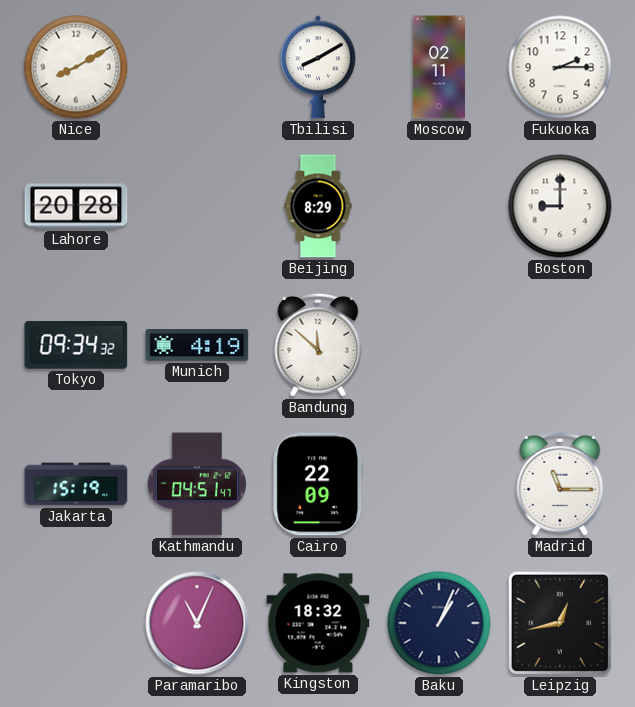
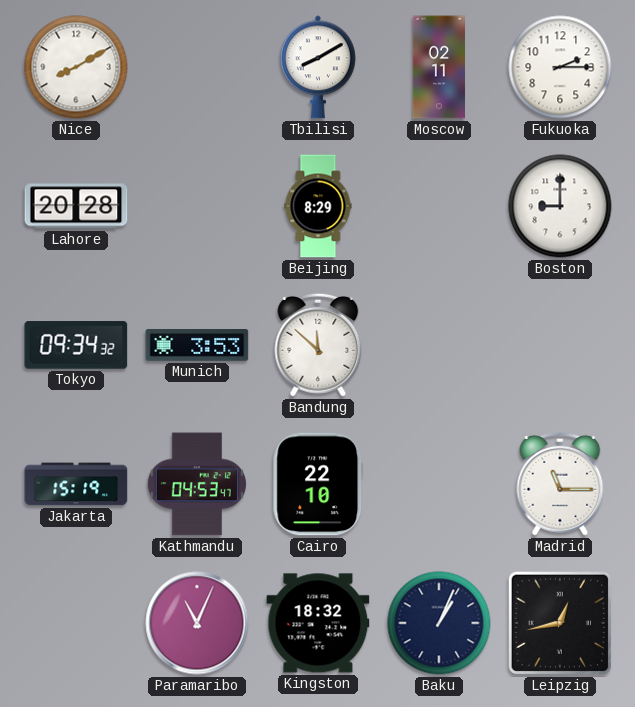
Munich: 4:19 -> 3:53
Kathmandu: 04:51 -> 04:53
Cairo: 22:09 -> 22:10
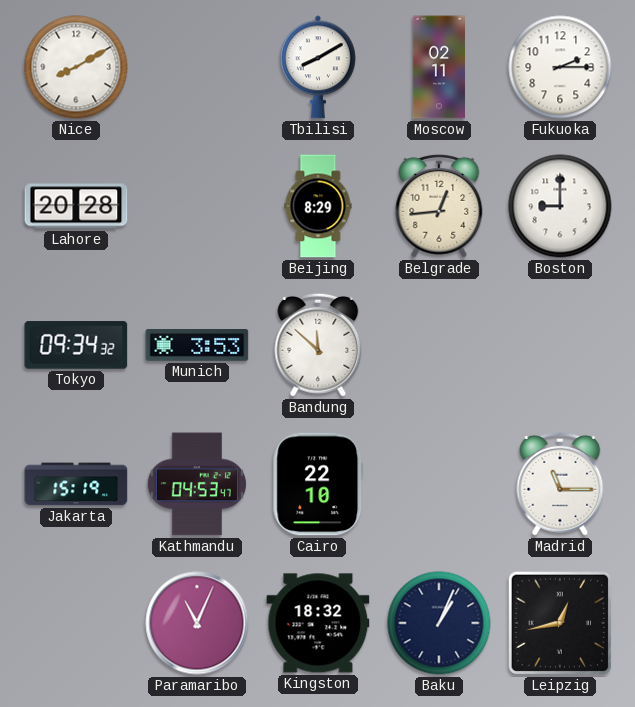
Belgrade: none -> 12:44
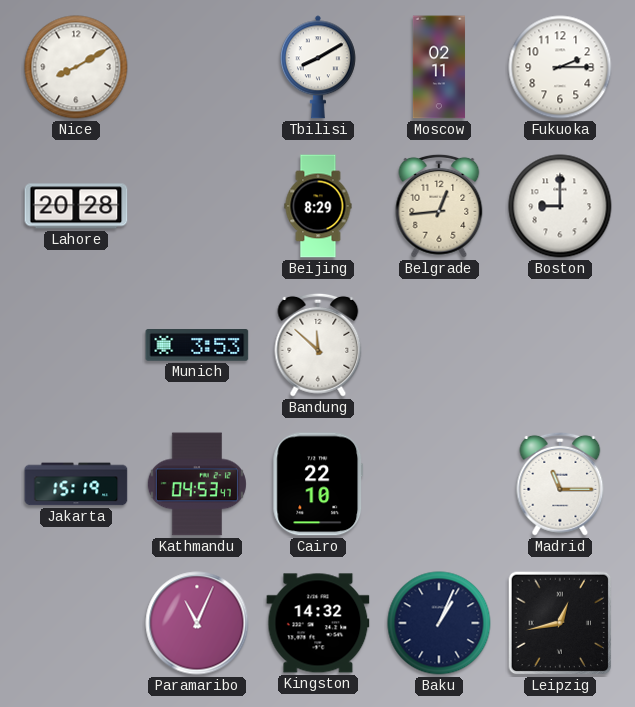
Tokyo: 09:34 -> none
Kingston: 18:32 -> 14:32
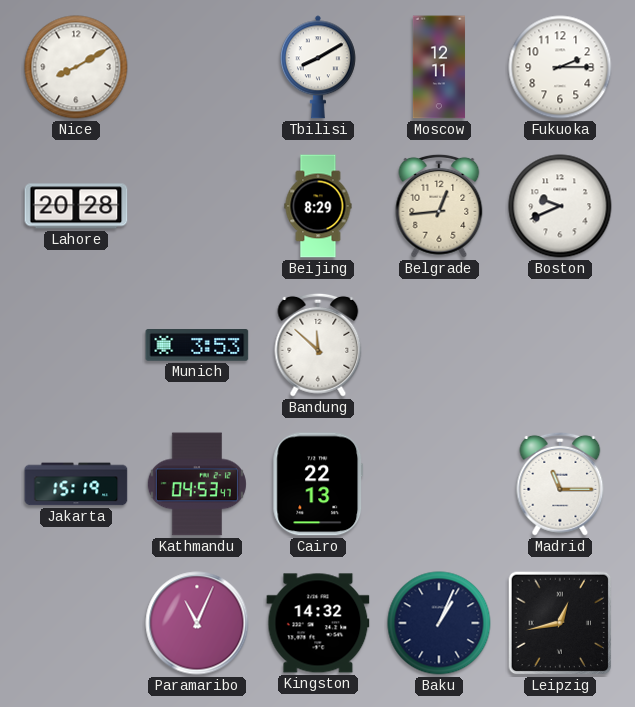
Moscow: 02:11 -> 12:11
Boston: 9:00 -> 9:41
Cairo: 22:10 -> 22:13
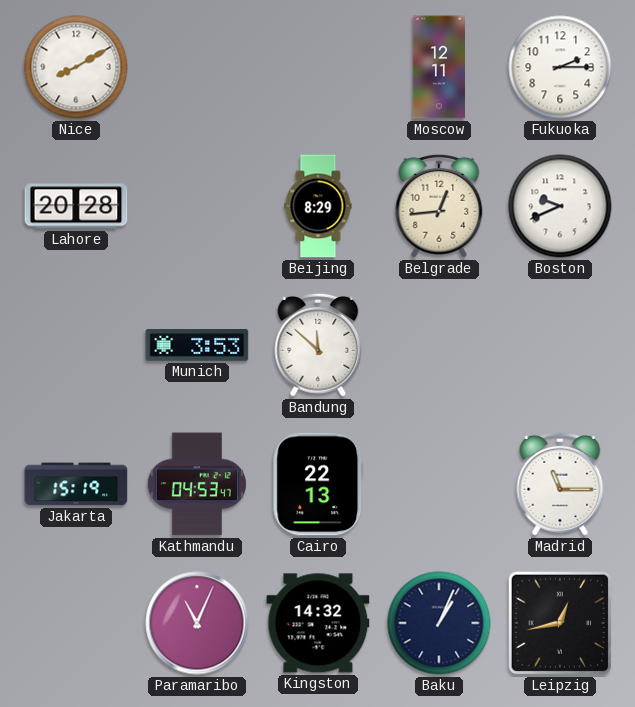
Tbilisi: 8:10 -> none
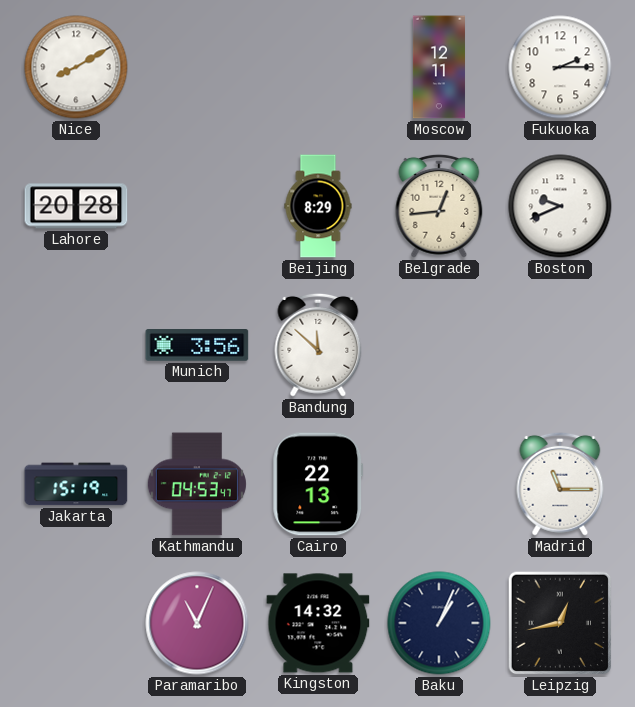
Munich: 3:53 -> 3:56
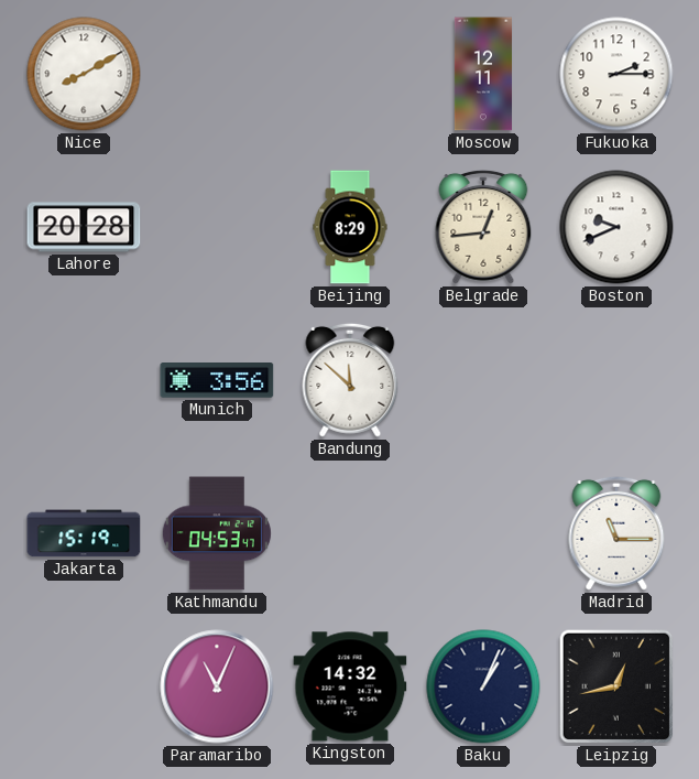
Cairo: 22:13 -> none
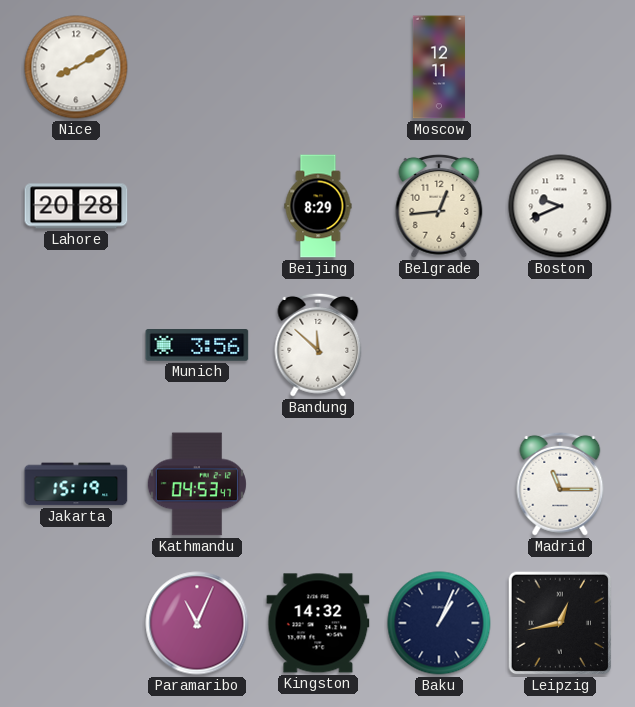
Fukuoka: 2:15 -> none
